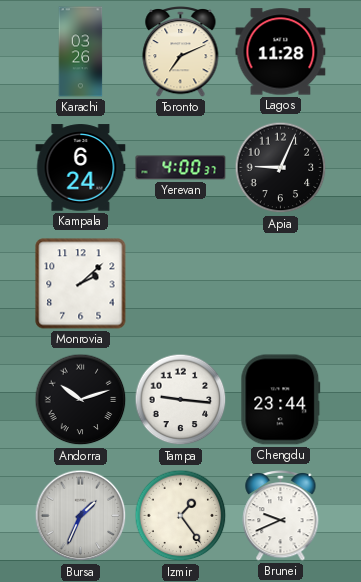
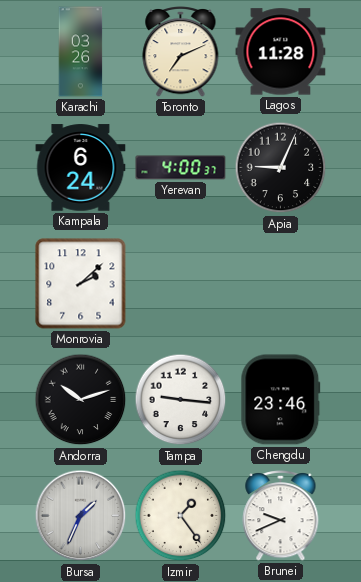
Chengdu: 23:44 -> 23:46
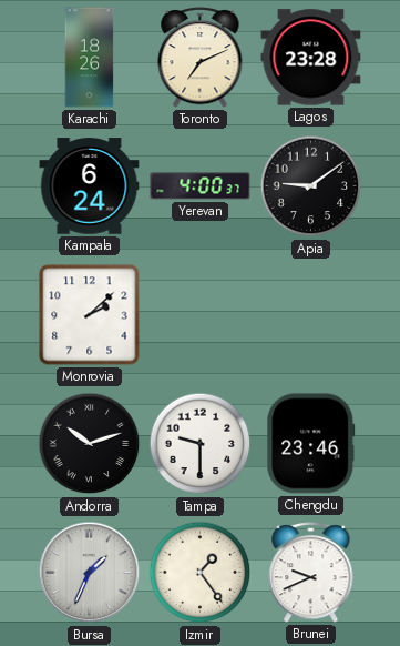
Karachi: 03:26 -> 18:26
Lagos: 11:28 -> 23:28
Apia: 9:04 -> 9:09
Tampa: 9:16 -> 9:30
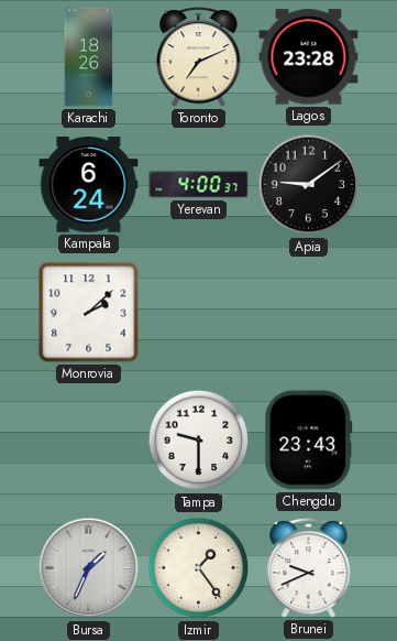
Andorra: 10:12 -> none
Chengdu: 23:46 -> 23:43
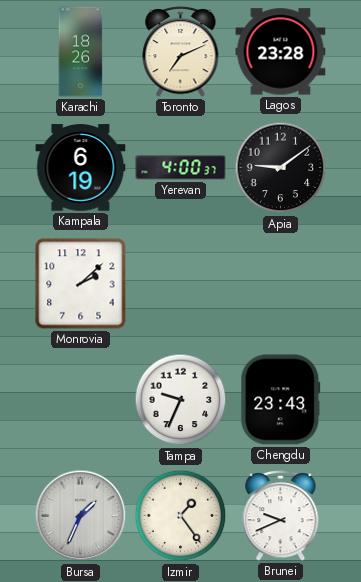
Kampala: 6:24 -> 6:19
Tampa: 9:30 -> 9:34
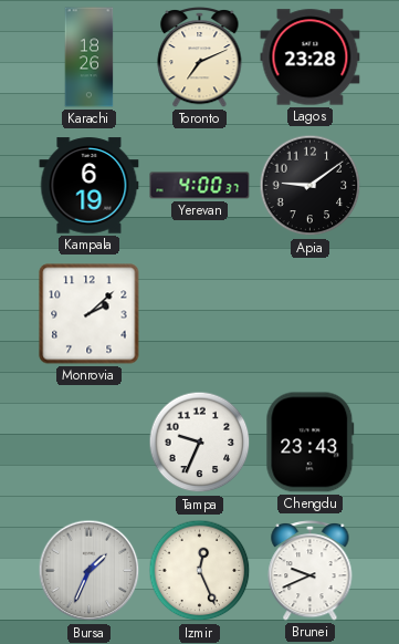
Izmir: 1:24 -> 12:26
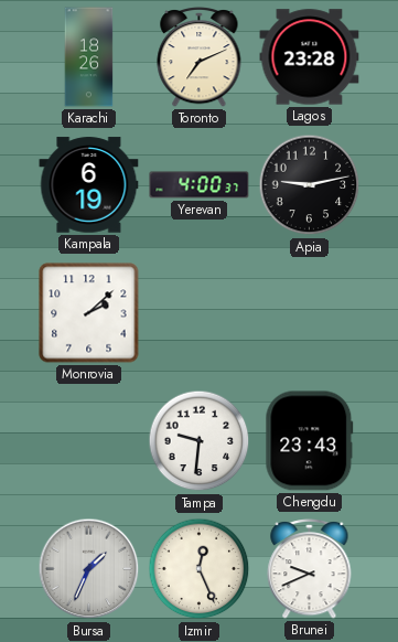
Apia: 9:09 -> 9:13
Tampa: 9:34 -> 9:31
